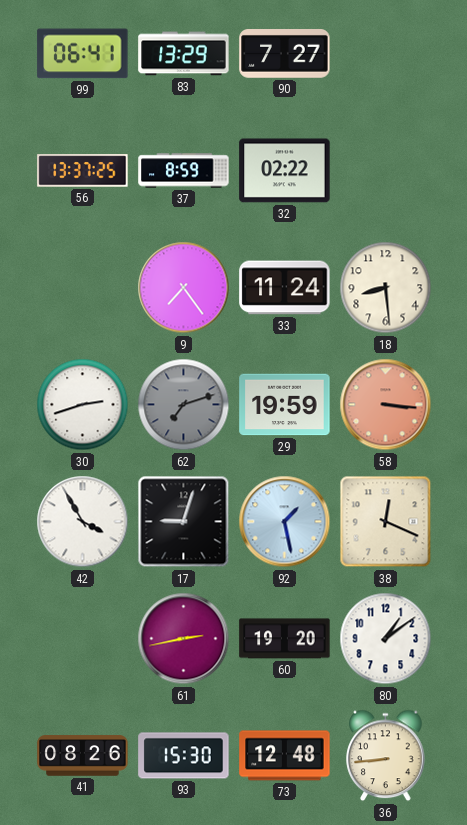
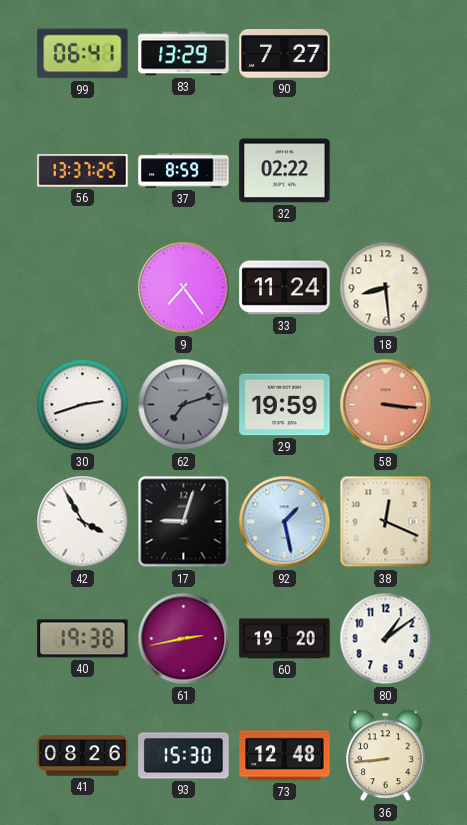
40: none -> 19:38
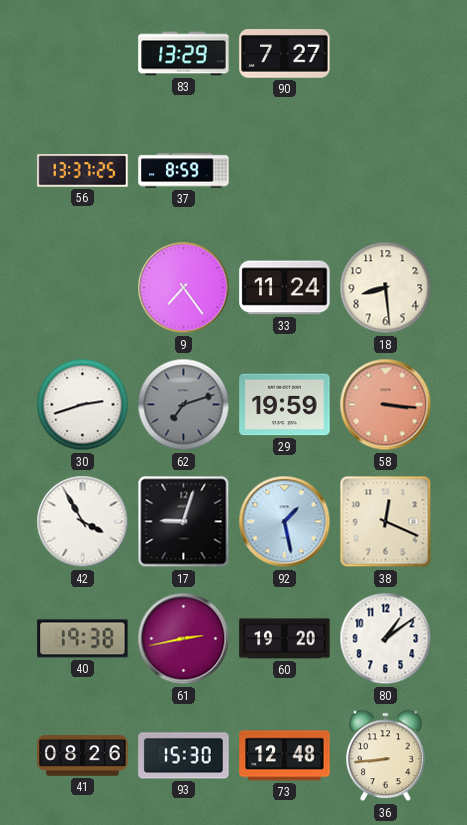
99: 06:41 -> none
32: 02:22 -> none
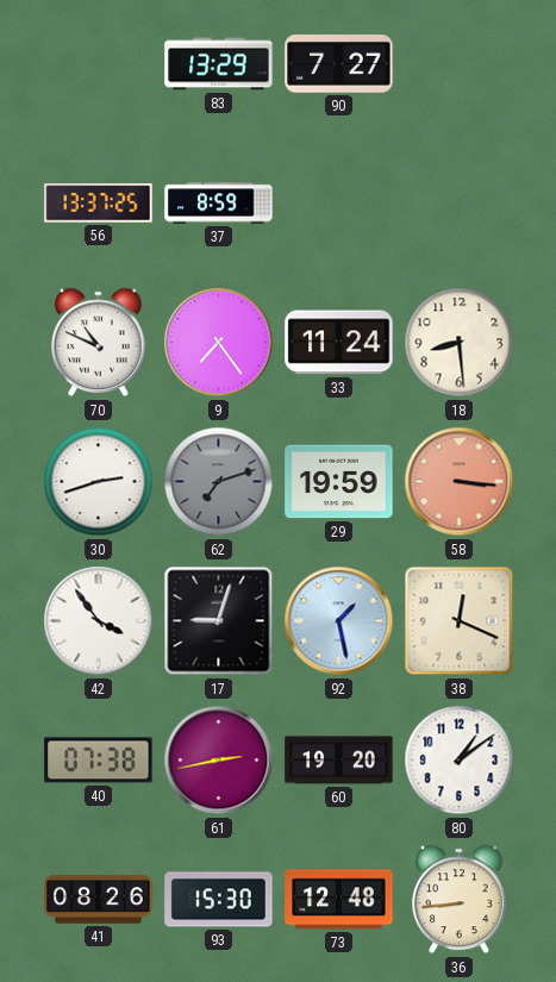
70: none -> 10:49
42: 3:55 -> 3:54
40: 19:38 -> 07:38
